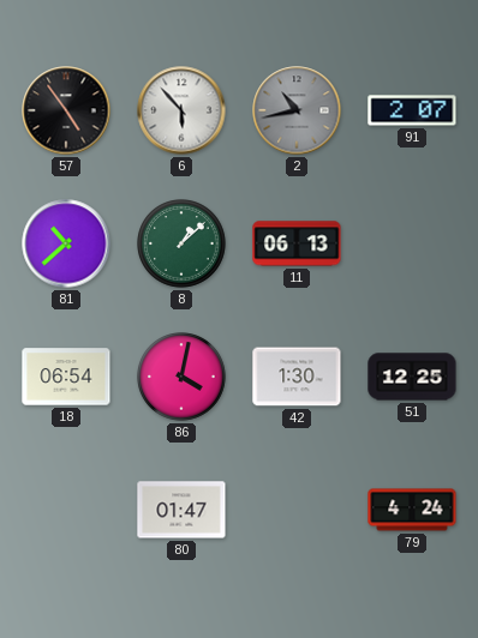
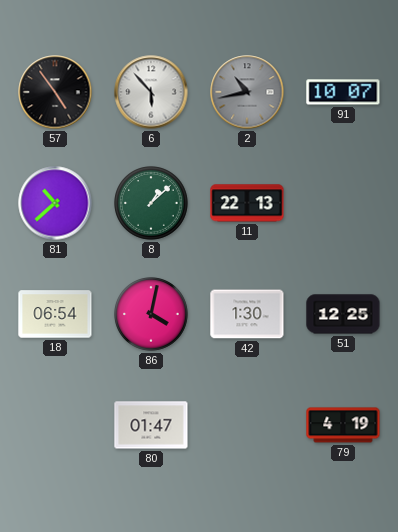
91: 2:07 -> 10:07
11: 06:13 -> 22:13
79: 4:24 -> 4:19
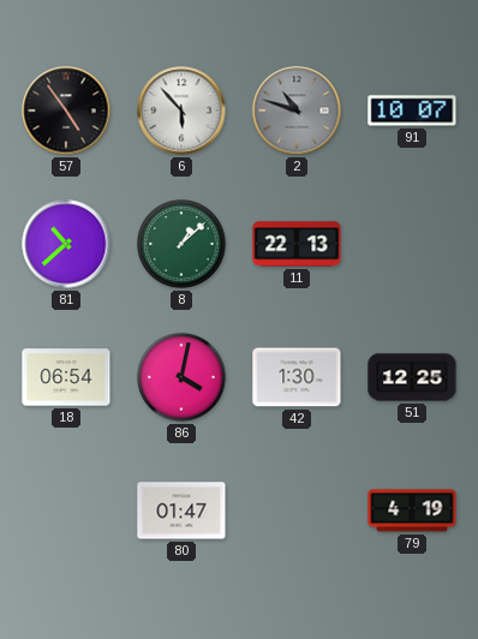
2: 10:43 -> 10:48
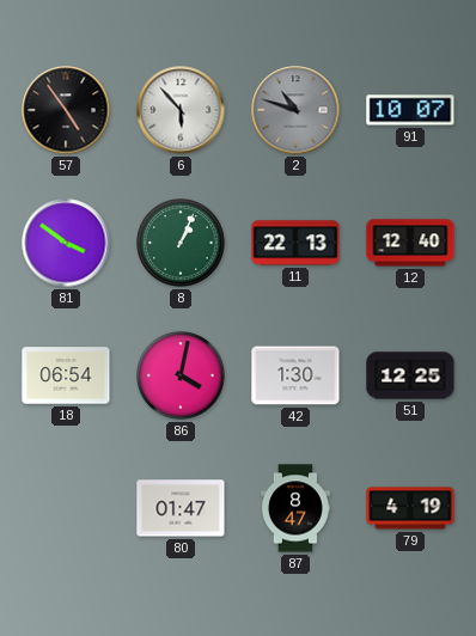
81: 10:38 -> 3:51
8: 1:08 -> 1:04
12: none -> 12:40
87: none -> 8:47
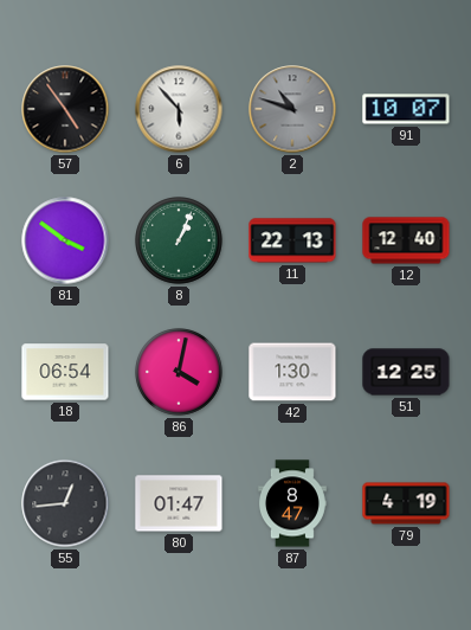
55: none -> 12:44
